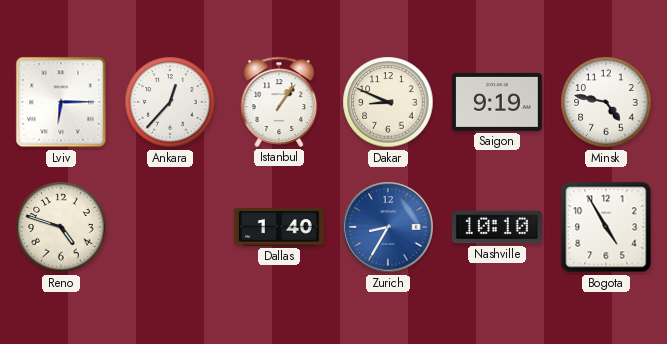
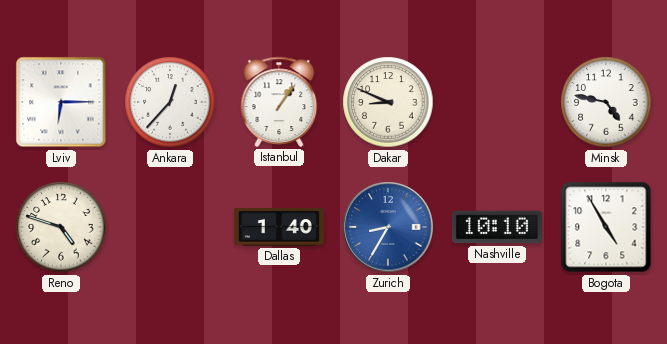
Saigon: 9:19 -> none
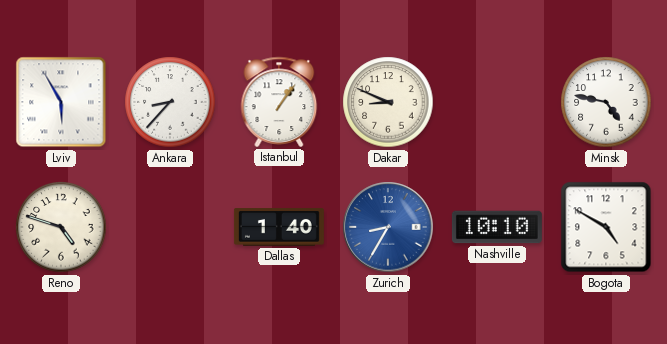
Lviv: 6:15 -> 5:55
Ankara: 12:37 -> 8:37
Bogota: 4:55 -> 4:50
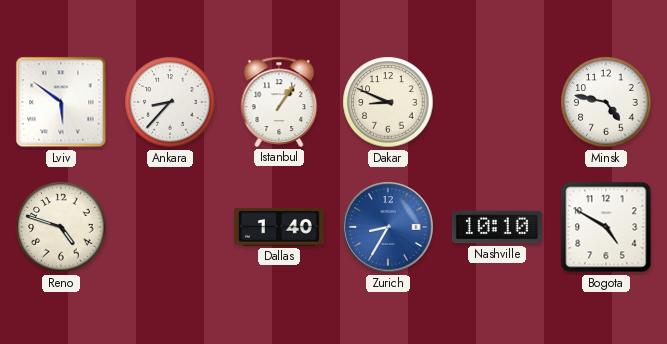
Lviv: 5:55 -> 5:51
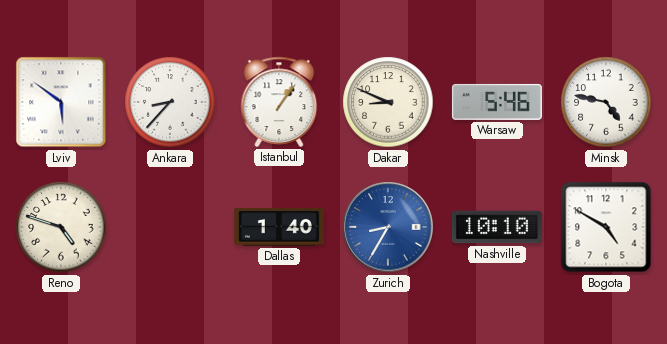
Warsaw: none -> 5:46
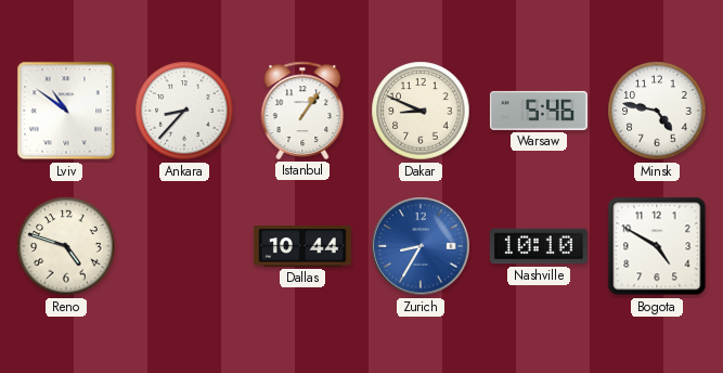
Lviv: 5:51 -> 10:51
Dallas: 1:40 -> 10:44
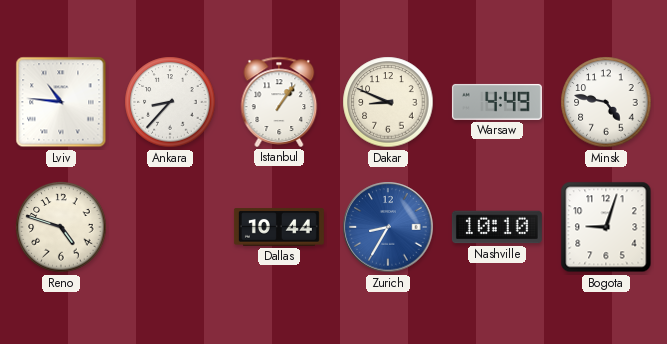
Lviv: 10:51 -> 10:46
Warsaw: 5:46 -> 4:49
Bogota: 4:50 -> 9:03
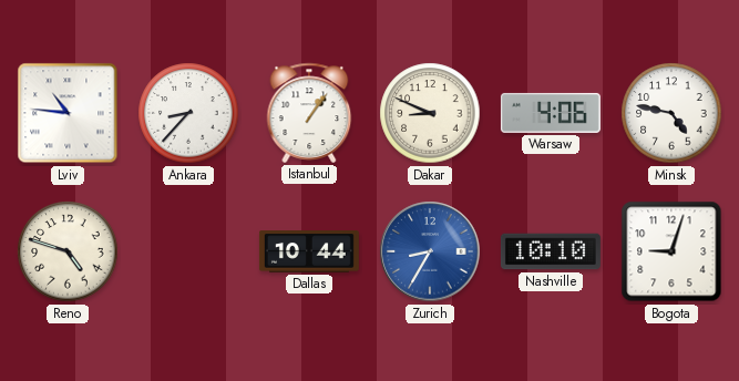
Warsaw: 4:49 -> 4:06
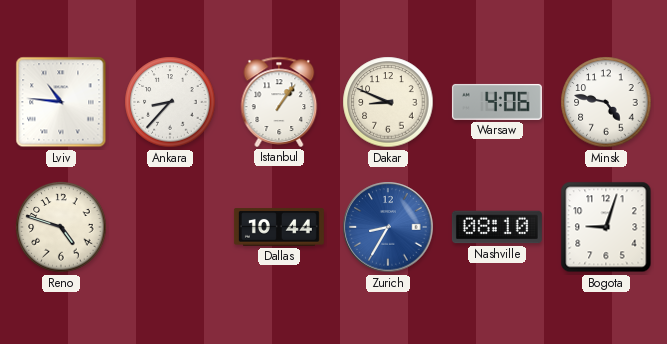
Nashville: 10:10 -> 08:10
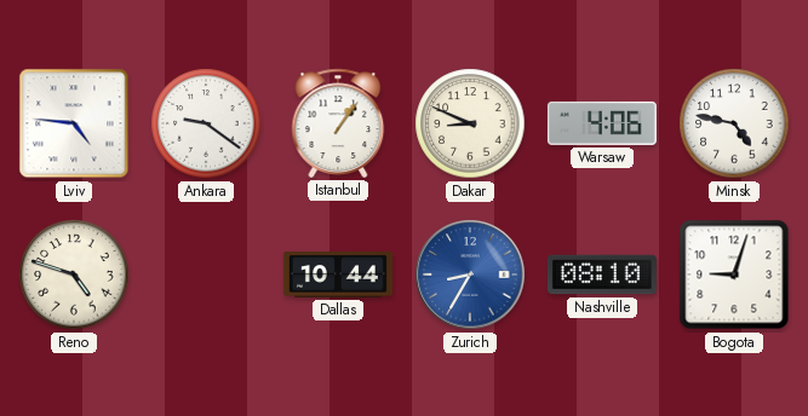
Lviv: 10:46 -> 4:46
Ankara: 8:37 -> 9:21
